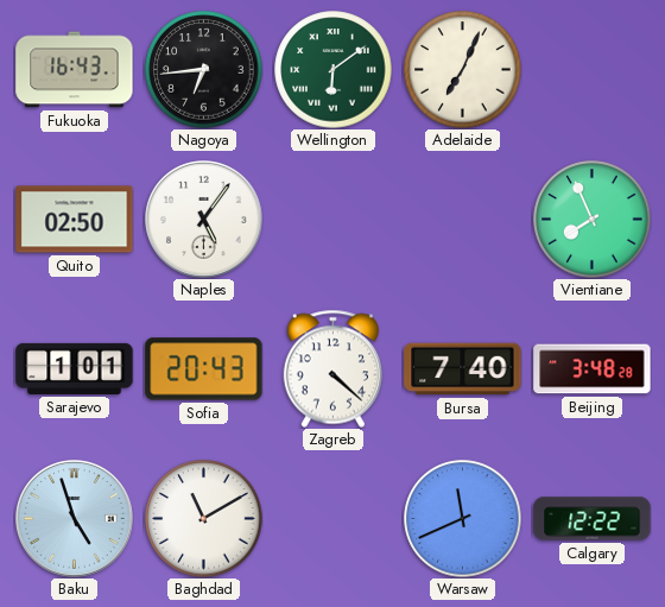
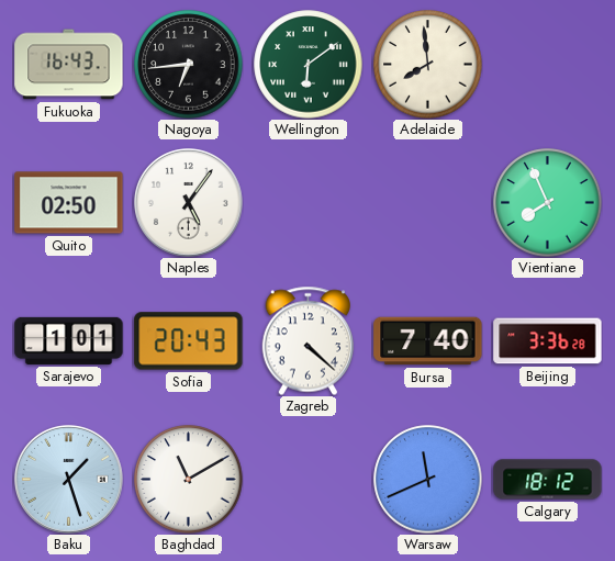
Adelaide: 7:04 -> 7:59
Beijing: 3:48 -> 3:36
Baku: 4:57 -> 1:27
Calgary: 12:22 -> 18:12
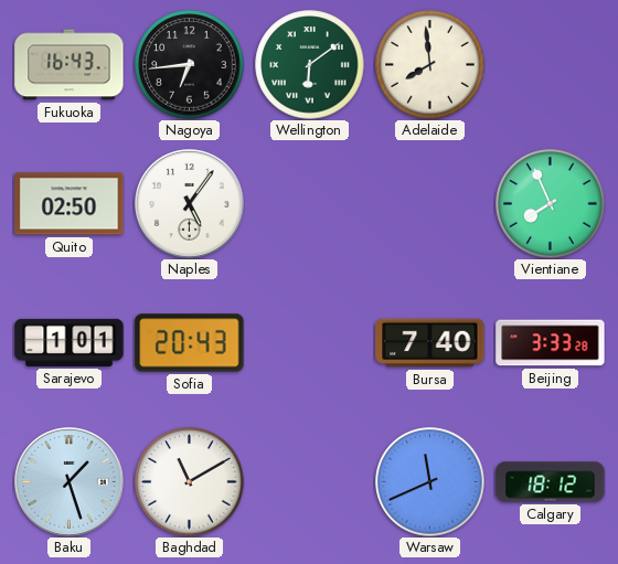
Zagreb: 4:22 -> none
Beijing: 3:36 -> 3:33
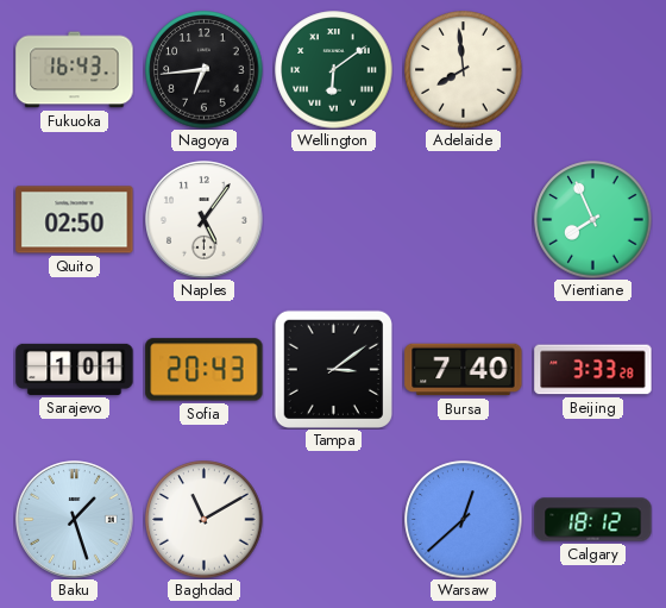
Tampa: none -> 3:09
Warsaw: 11:41 -> 12:38
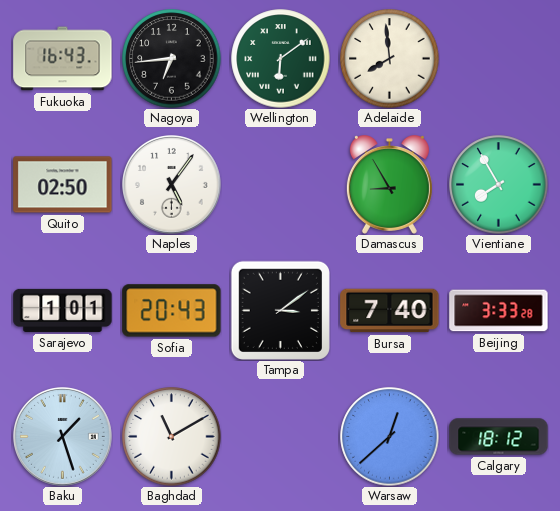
Damascus: none -> 8:55
Vientiane: 7:56 -> 7:55
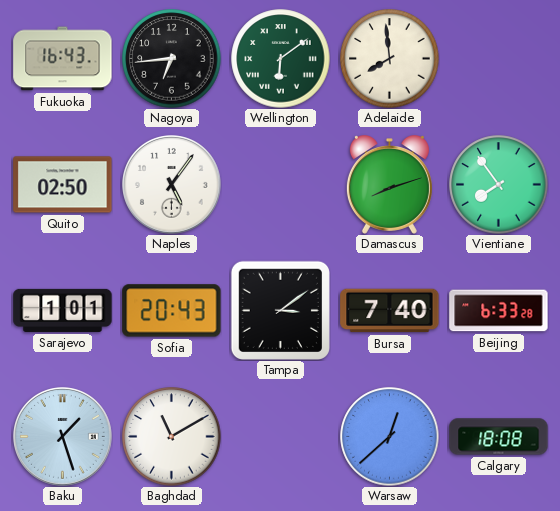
Damascus: 8:55 -> 8:12
Vientiane: 7:55 -> 7:54
Beijing: 3:33 -> 6:33
Calgary: 18:12 -> 18:08
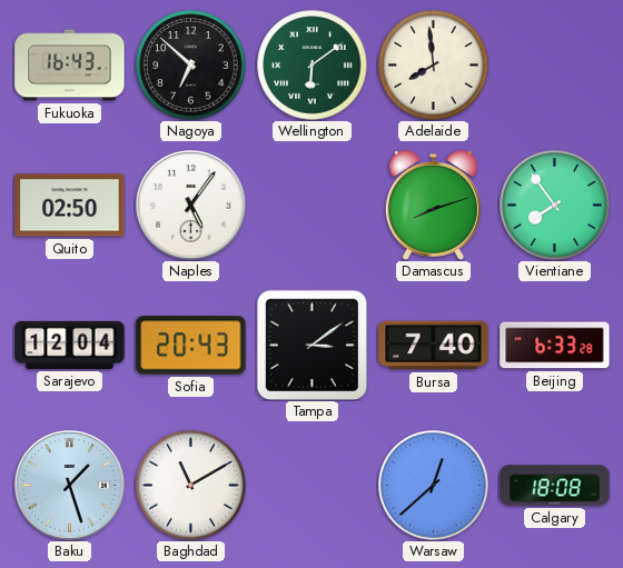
Nagoya: 6:44 -> 6:52
Sarajevo: 1:01 -> 12:04
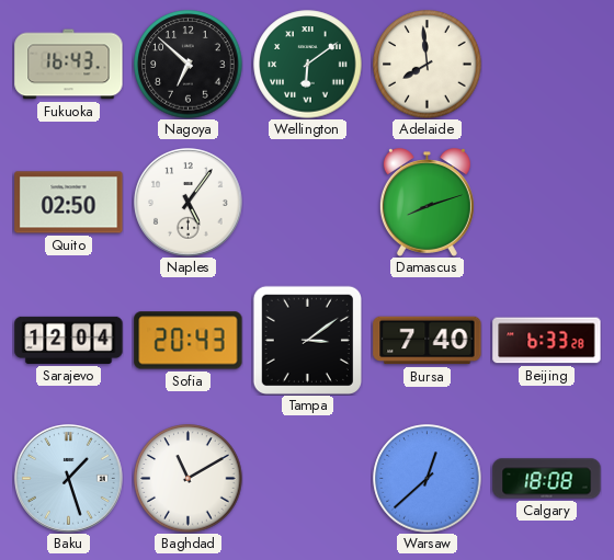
Vientiane: 7:54 -> none
